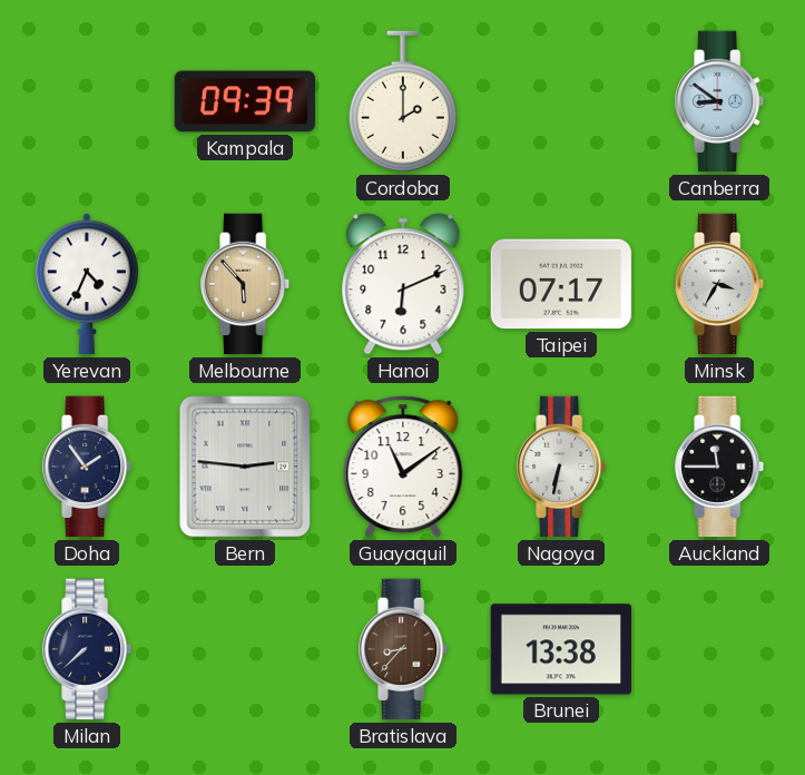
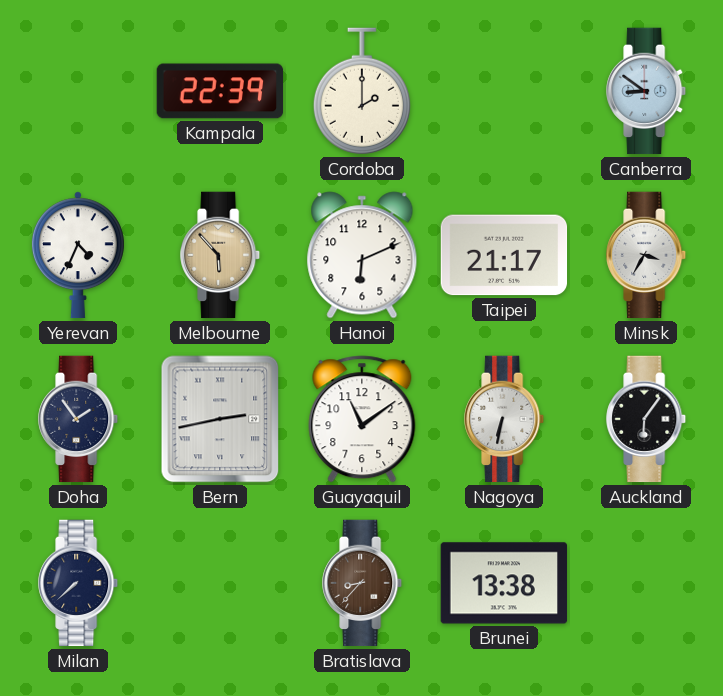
Kampala: 09:39 -> 22:39
Taipei: 07:17 -> 21:17
Bern: 2:46 -> 2:43
Auckland: 11:45 -> 6:06
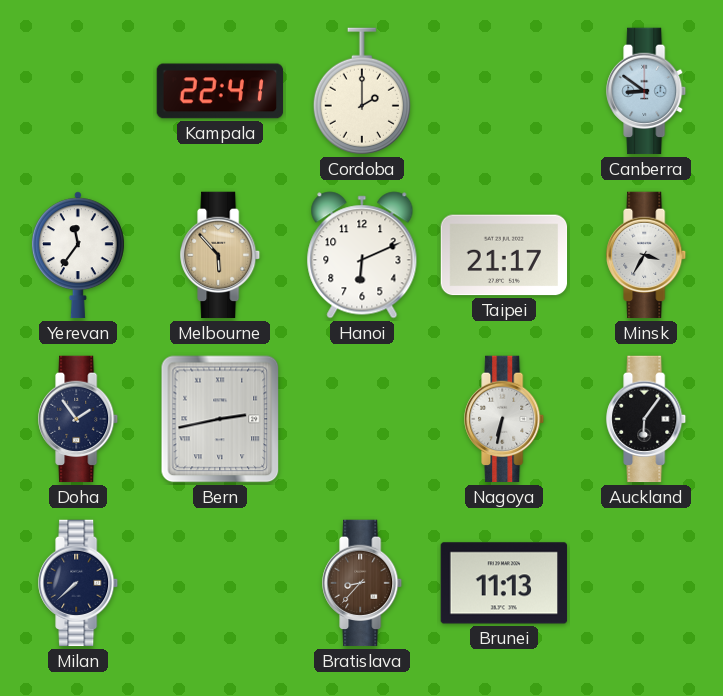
Kampala: 22:39 -> 22:41
Yerevan: 4:34 -> 11:36
Guayaquil: 11:09 -> none
Brunei: 13:38 -> 11:13
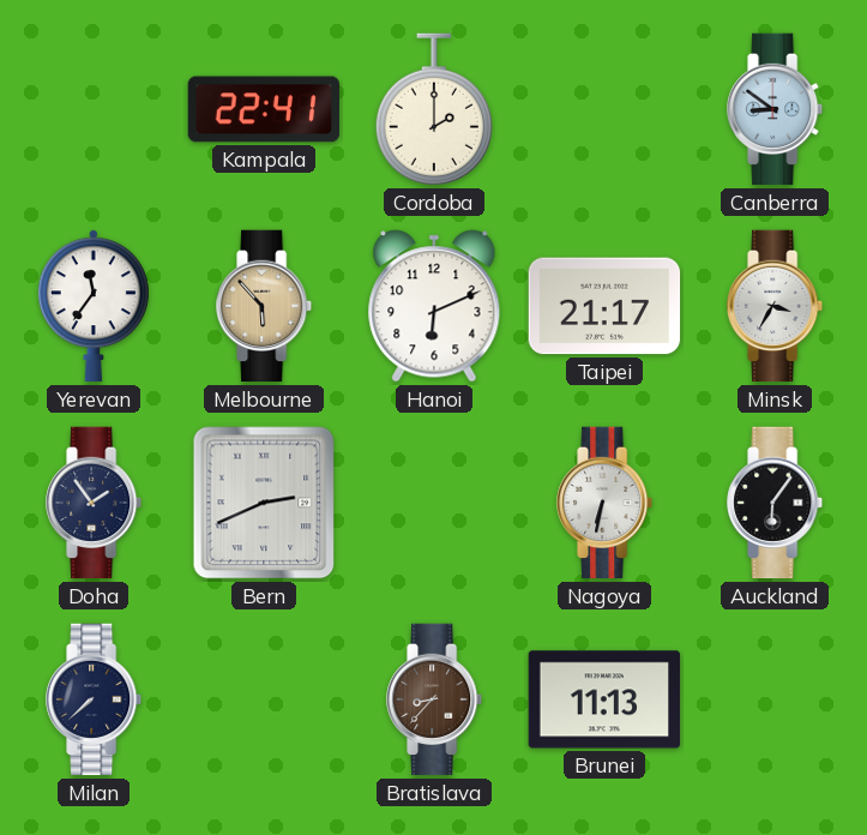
Bern: 2:43 -> 2:41
